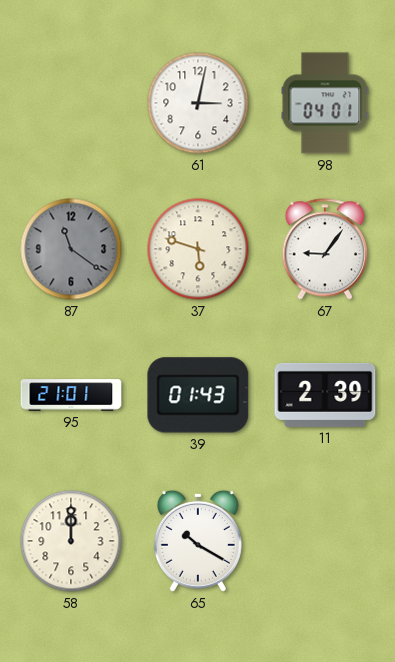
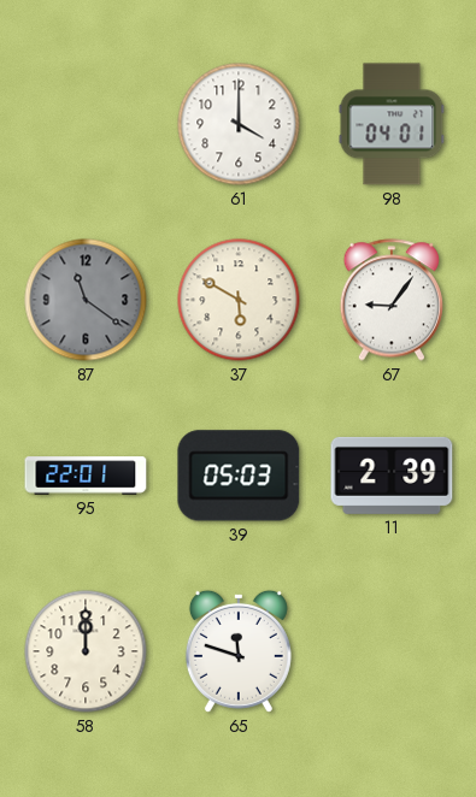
61: 3:02 -> 4:00
37: 5:48 -> 5:50
95: 21:01 -> 22:01
39: 01:43 -> 05:03
65: 10:20 -> 11:48
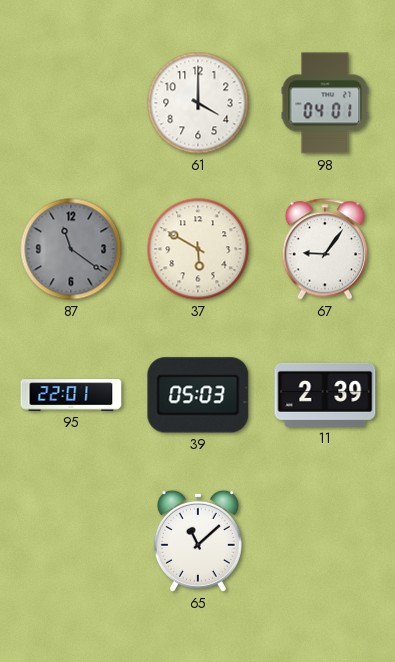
58: 12:00 -> none
65: 11:48 -> 11:08
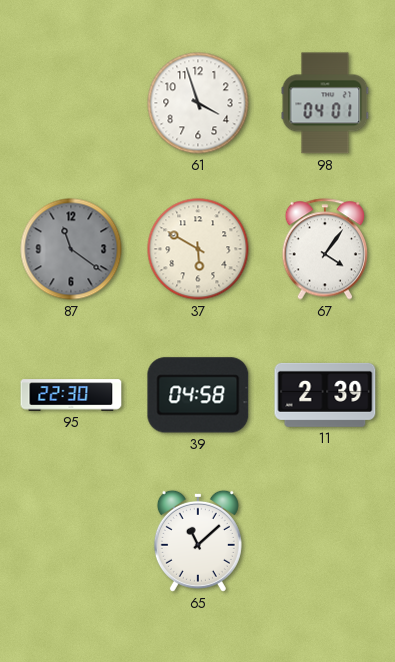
61: 4:00 -> 3:57
67: 9:06 -> 4:06
95: 22:01 -> 22:30
39: 05:03 -> 04:58
